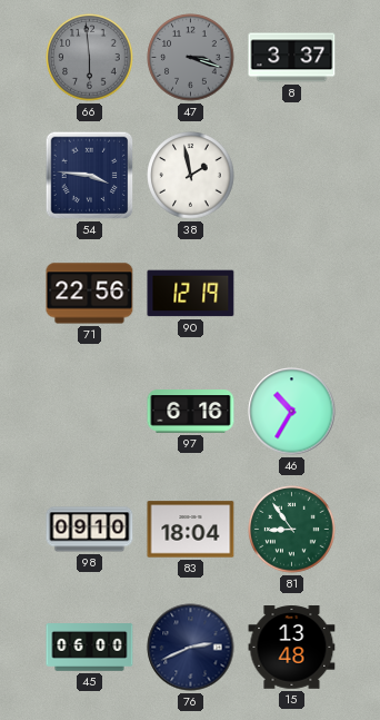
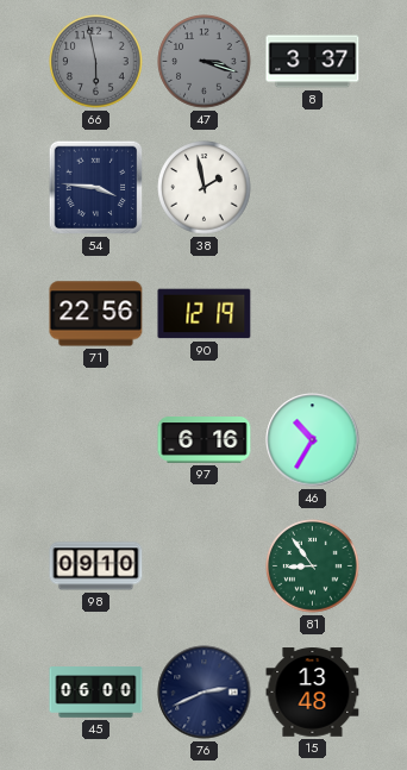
66: 5:59 -> 5:58
83: 18:04 -> none
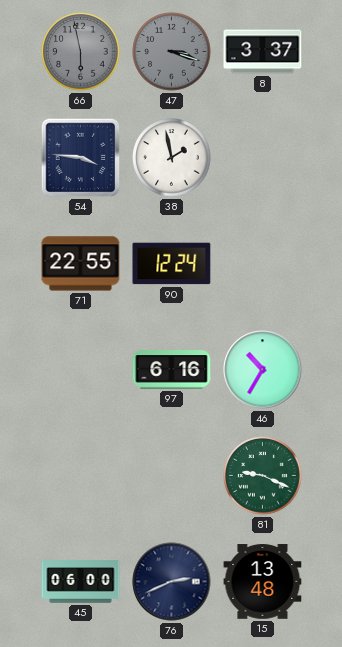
71: 22:56 -> 22:55
90: 12:19 -> 12:24
98: 09:10 -> none
81: 8:54 -> 9:19
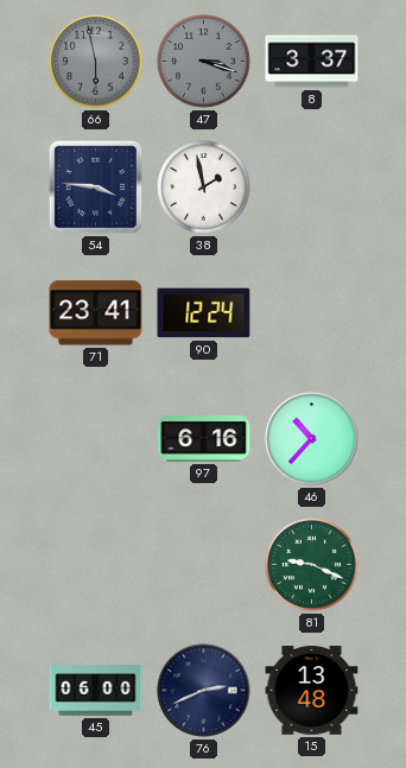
71: 22:55 -> 23:41
46: 10:35 -> 10:37
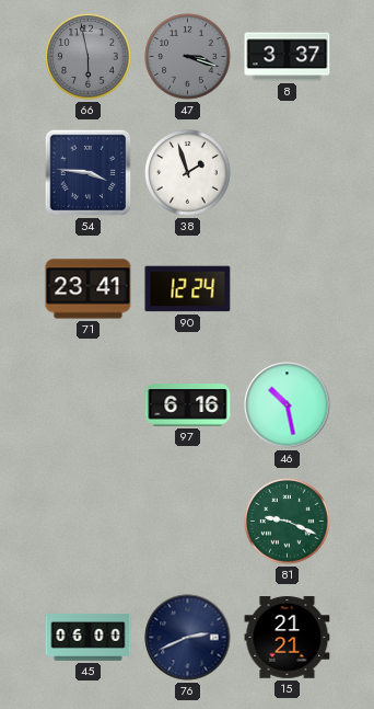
38: 1:58 -> 1:57
46: 10:37 -> 10:28
15: 13:48 -> 21:21
